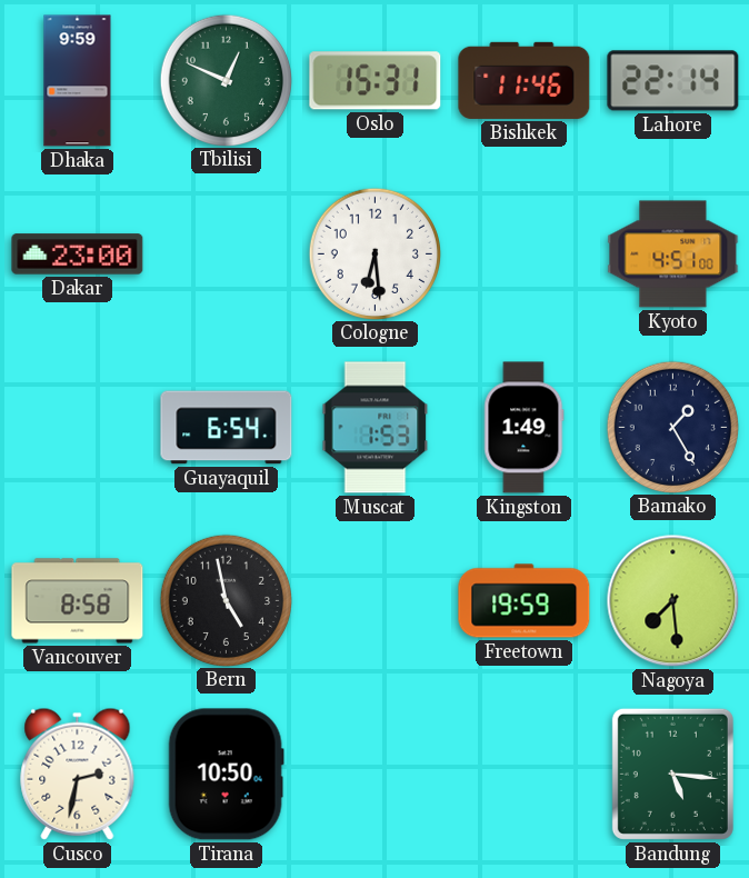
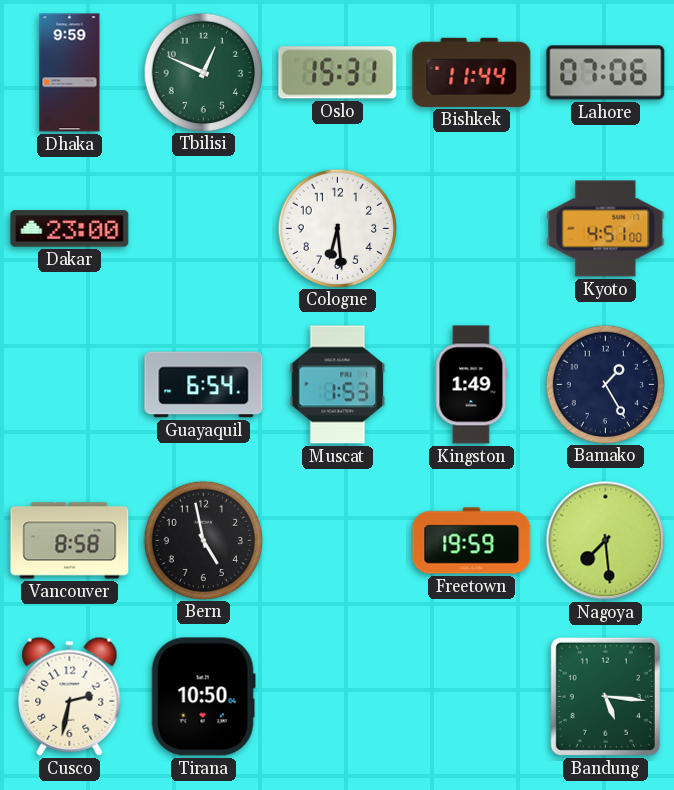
Bishkek: 11:46 -> 11:44
Lahore: 22:14 -> 07:06
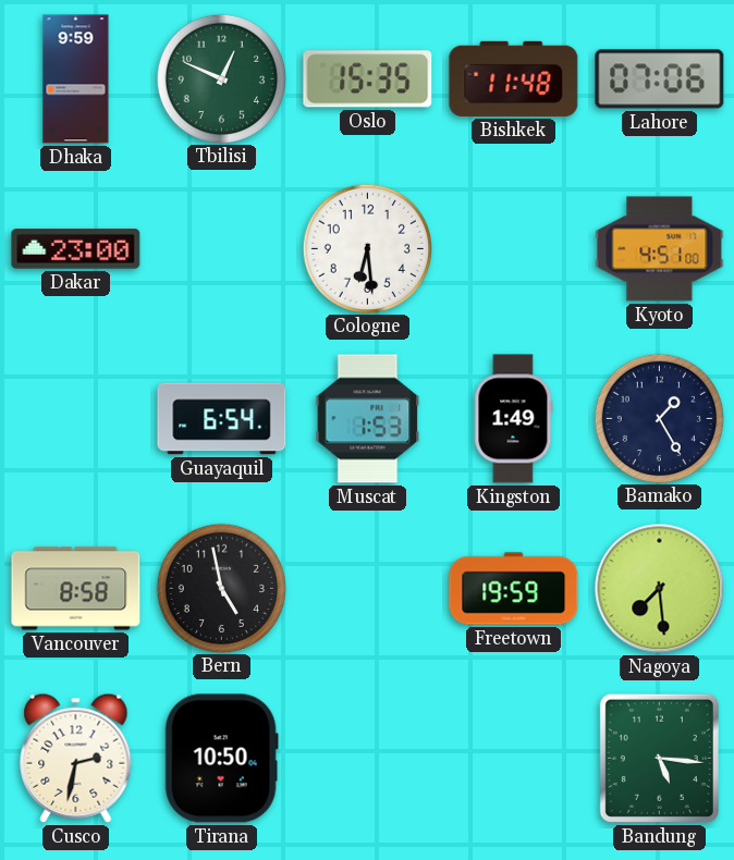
Oslo: 15:31 -> 15:35
Bishkek: 11:44 -> 11:48
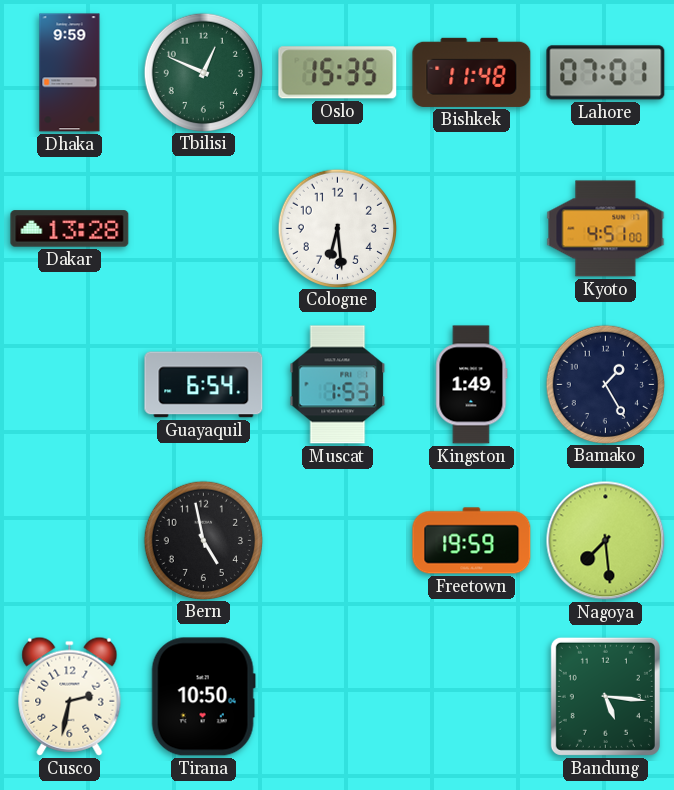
Lahore: 07:06 -> 07:01
Dakar: 23:00 -> 13:28
Vancouver: 8:58 -> none
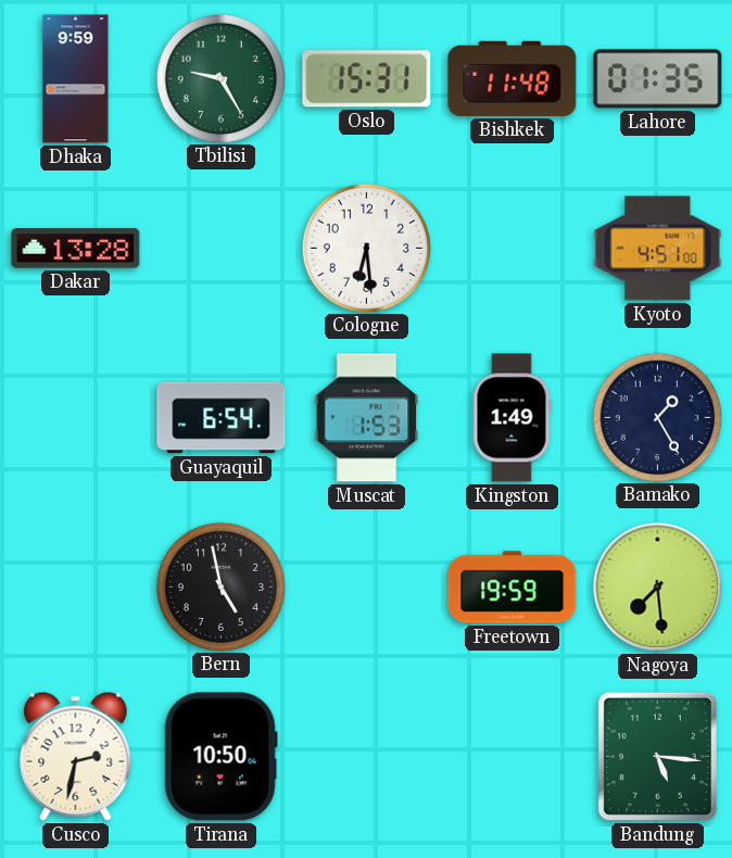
Tbilisi: 12:49 -> 9:25
Oslo: 15:35 -> 15:31
Lahore: 07:01 -> 01:35
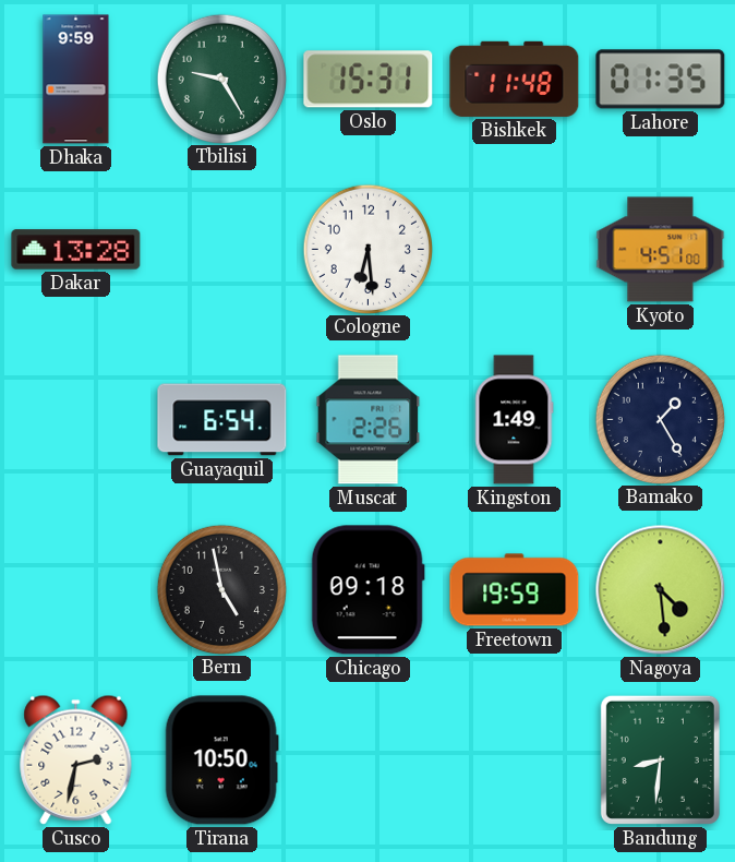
Muscat: 1:53 -> 2:26
Chicago: none -> 09:18
Nagoya: 7:29 -> 4:29
Bandung: 5:16 -> 8:31
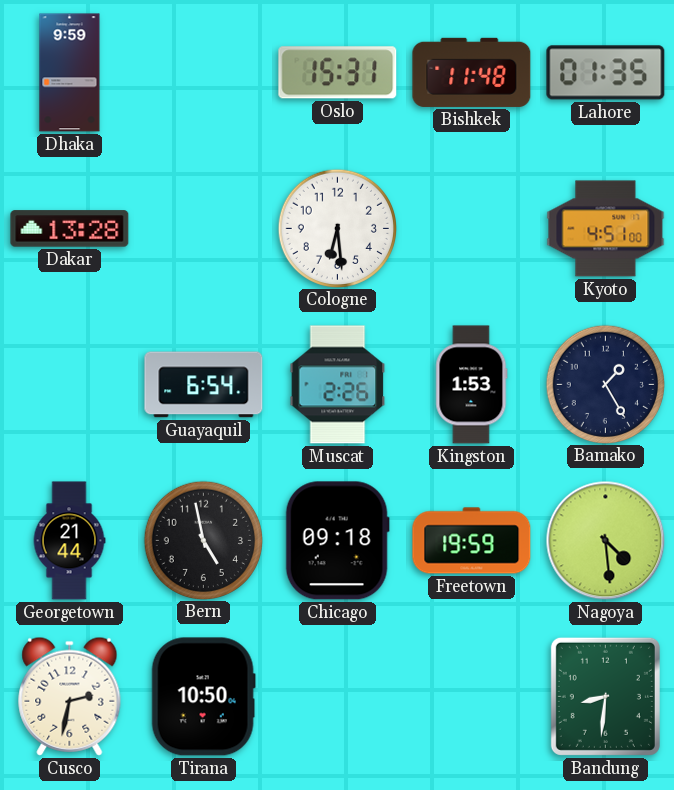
Tbilisi: 9:25 -> none
Kingston: 1:49 -> 1:53
Georgetown: none -> 21:44
